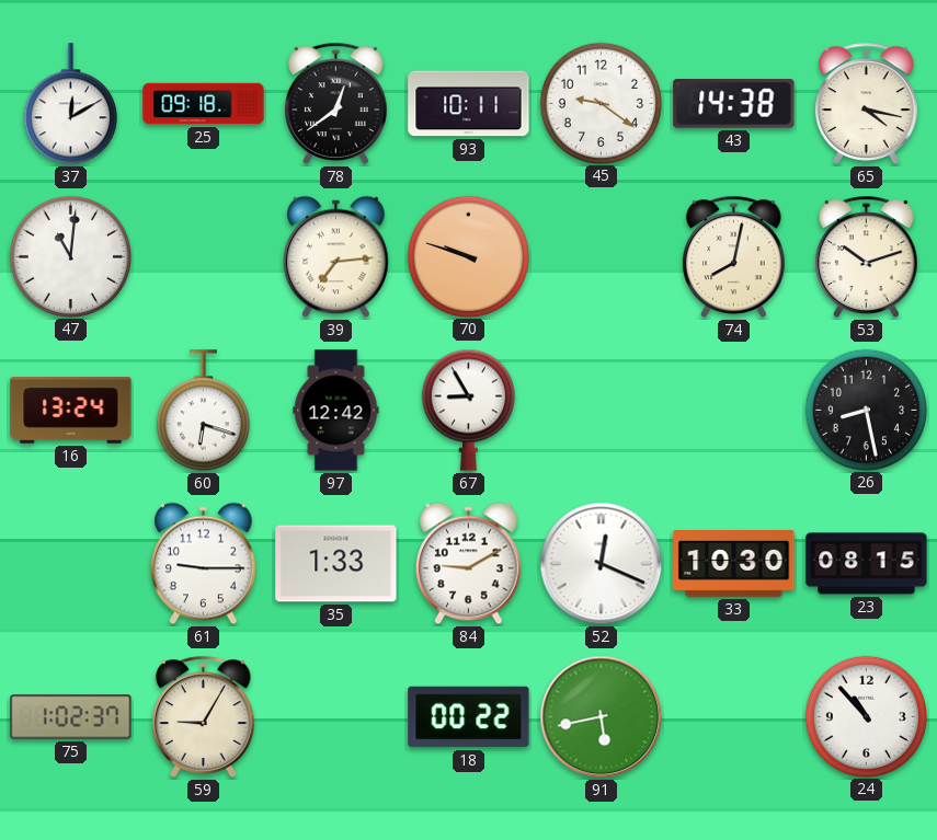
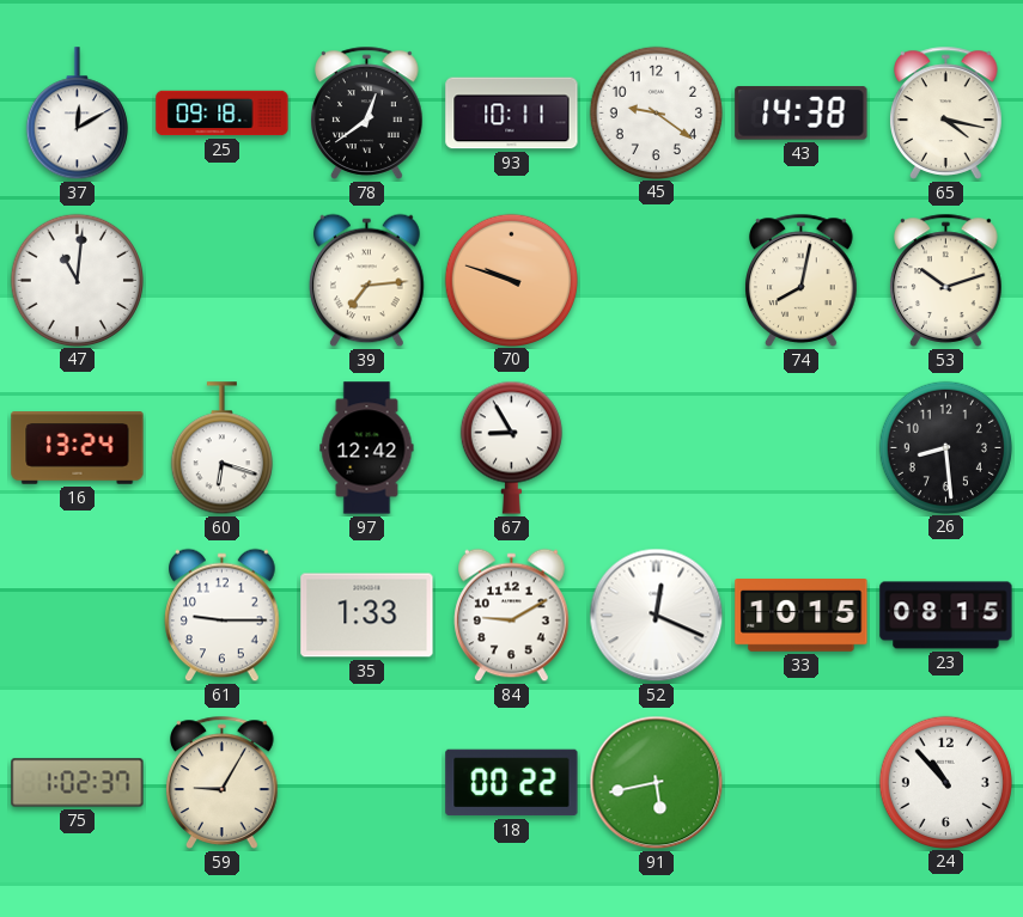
26: 8:28 -> 8:29
33: 10:30 -> 10:15
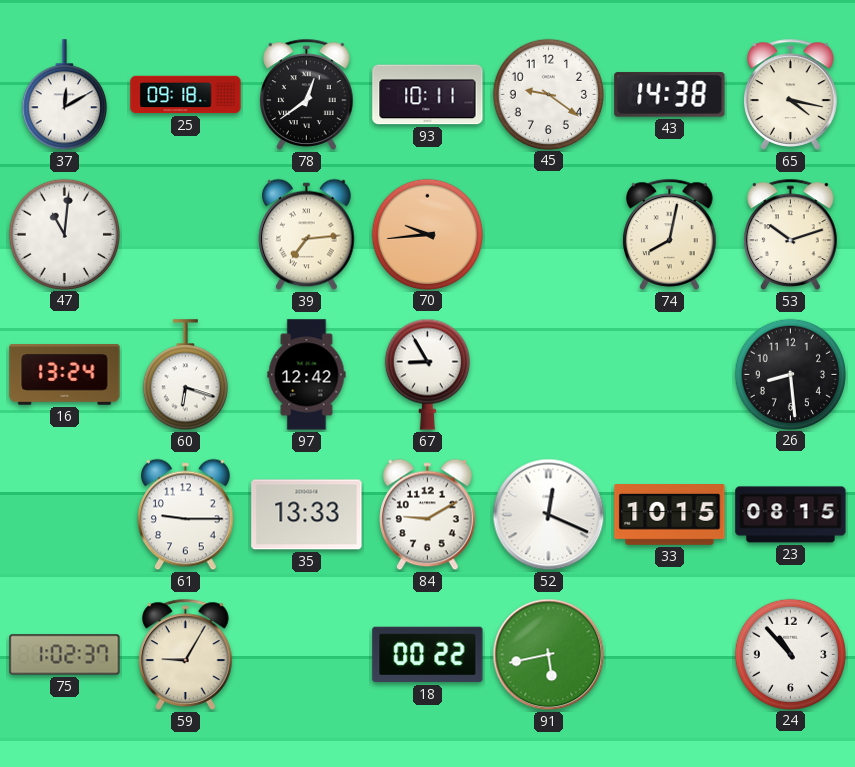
70: 9:48 -> 9:44
35: 1:33 -> 13:33
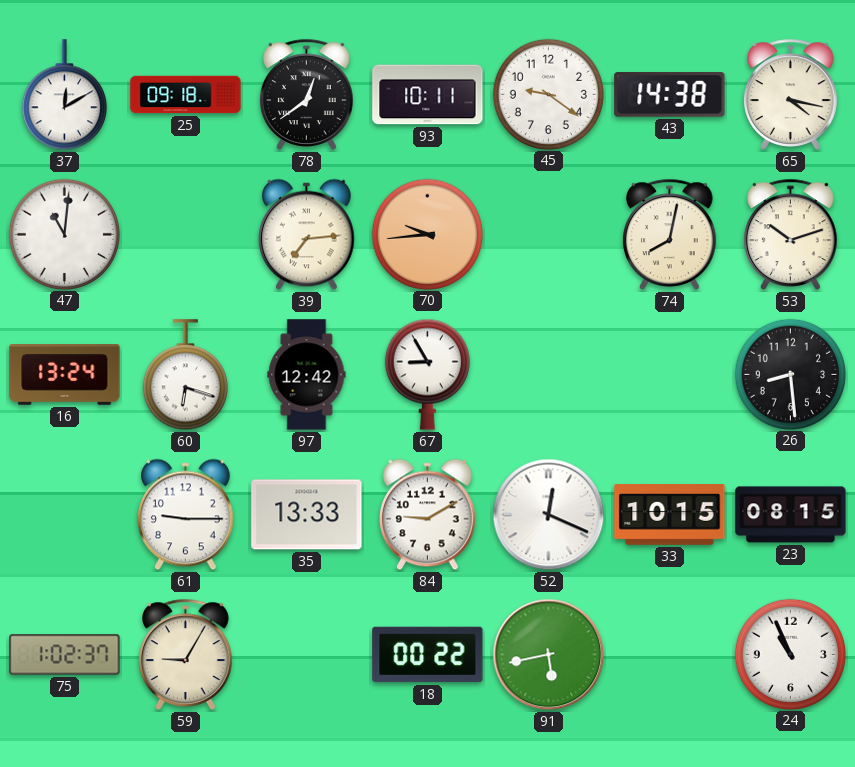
24: 10:53 -> 10:56
